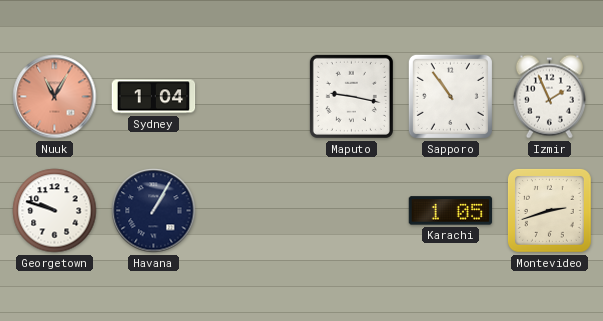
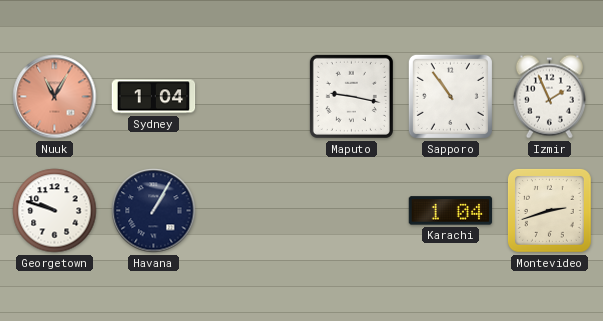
Karachi: 1:05 -> 1:04
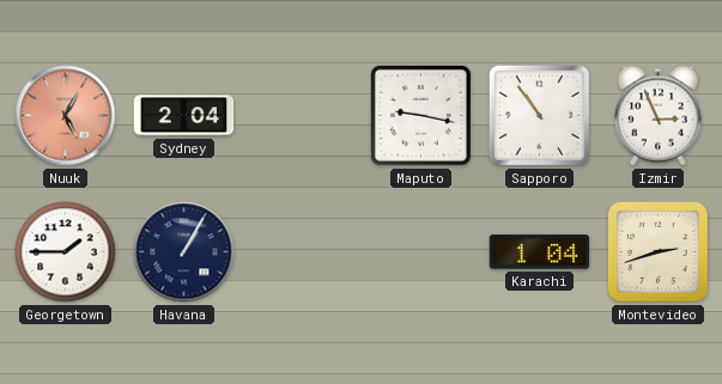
Nuuk: 11:05 -> 5:05
Sydney: 1:04 -> 2:04
Izmir: 1:56 -> 2:56
Georgetown: 9:48 -> 1:45
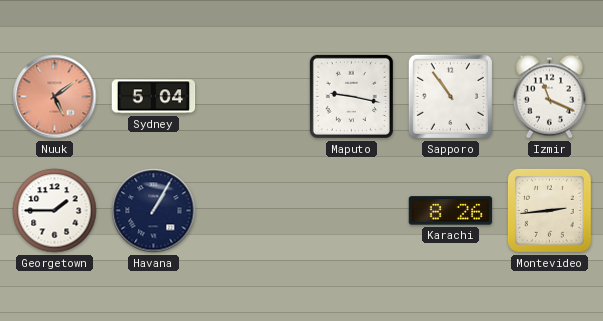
Nuuk: 5:05 -> 5:09
Sydney: 2:04 -> 5:04
Izmir: 2:56 -> 11:19
Karachi: 1:04 -> 8:26
Montevideo: 2:42 -> 2:44
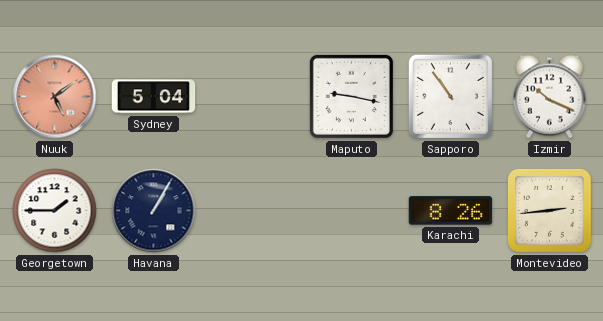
Izmir: 11:19 -> 10:19
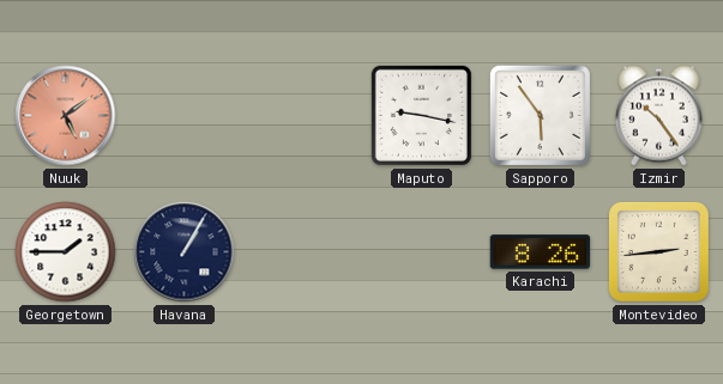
Sydney: 5:04 -> none
Sapporo: 10:54 -> 5:54
Izmir: 10:19 -> 10:24
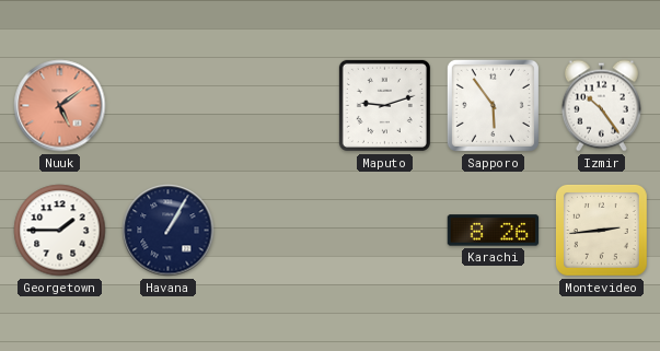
Maputo: 9:17 -> 9:12
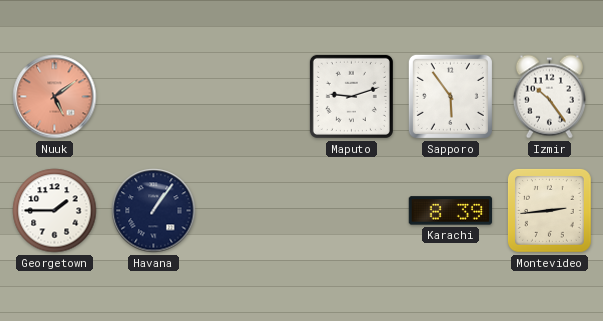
Havana: 1:05 -> 1:06
Karachi: 8:26 -> 8:39
